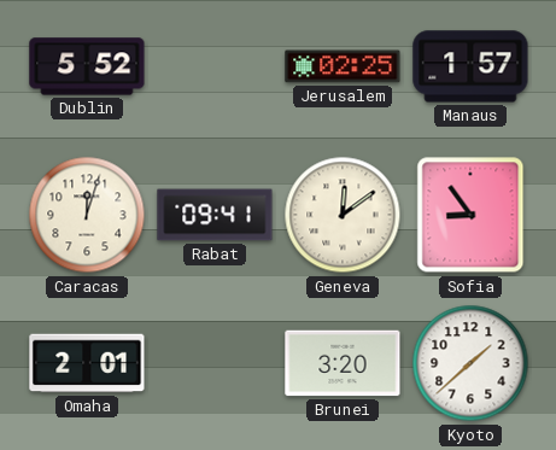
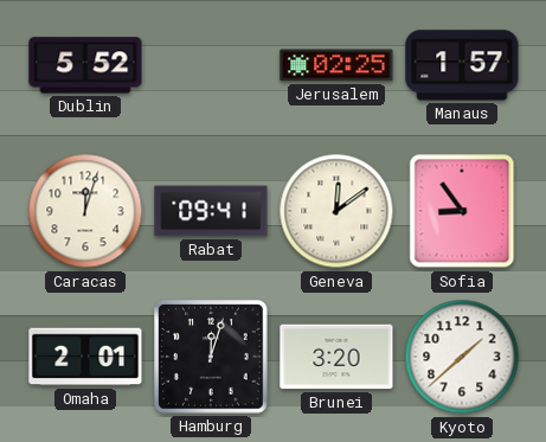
Hamburg: none -> 12:03
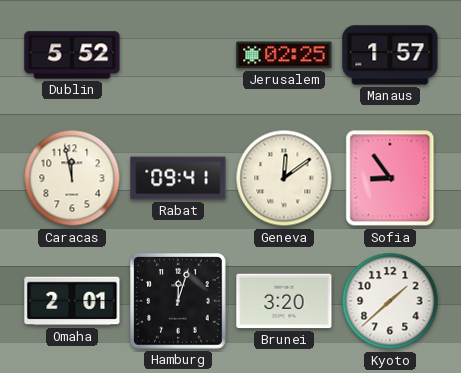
Caracas: 12:03 -> 11:58
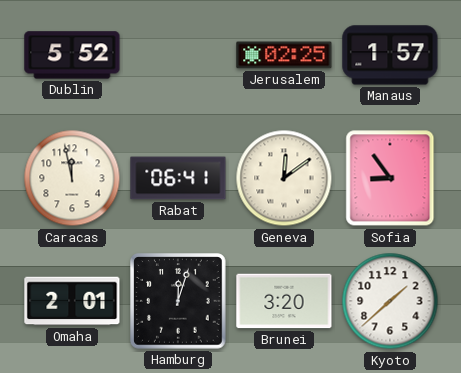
Rabat: 09:41 -> 06:41
